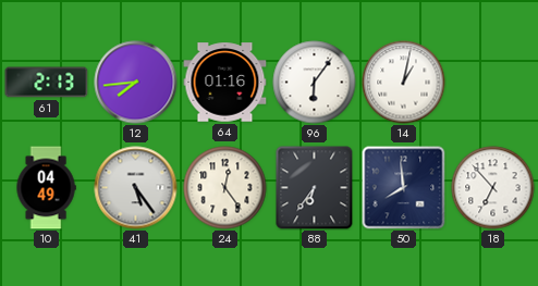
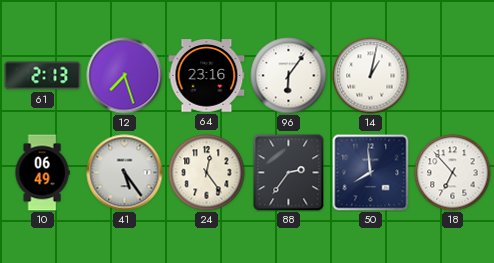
12: 7:44 -> 7:27
64: 01:16 -> 23:16
10: 04:49 -> 06:49
88: 6:36 -> 2:36
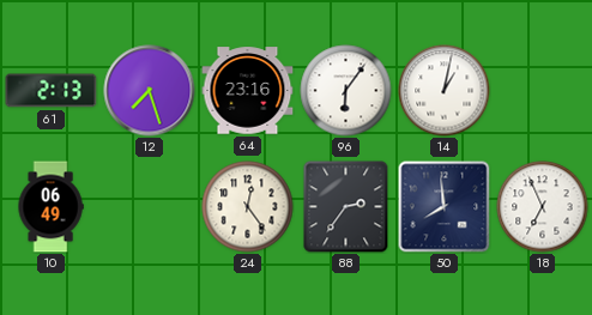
41: 5:24 -> none
18: 6:53 -> 6:56
